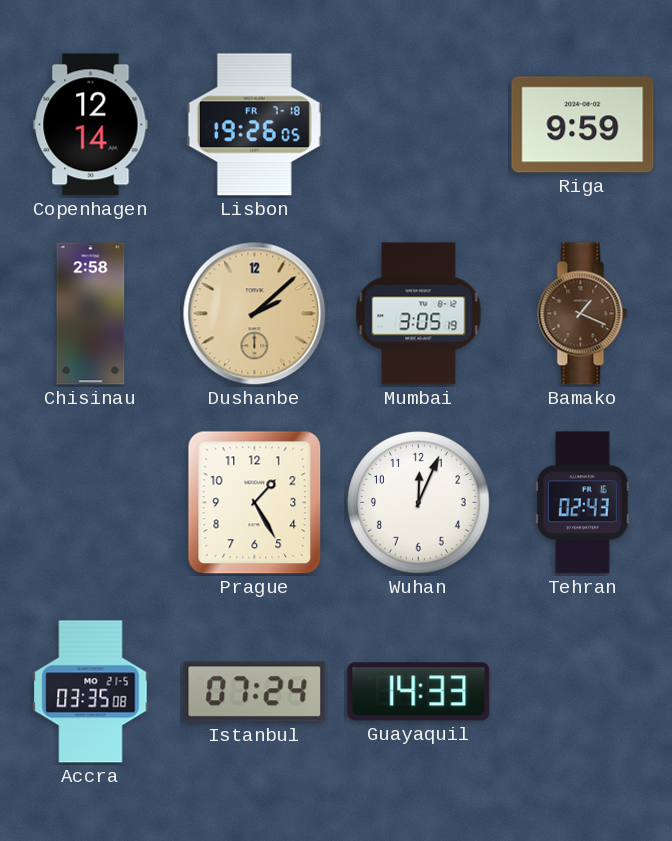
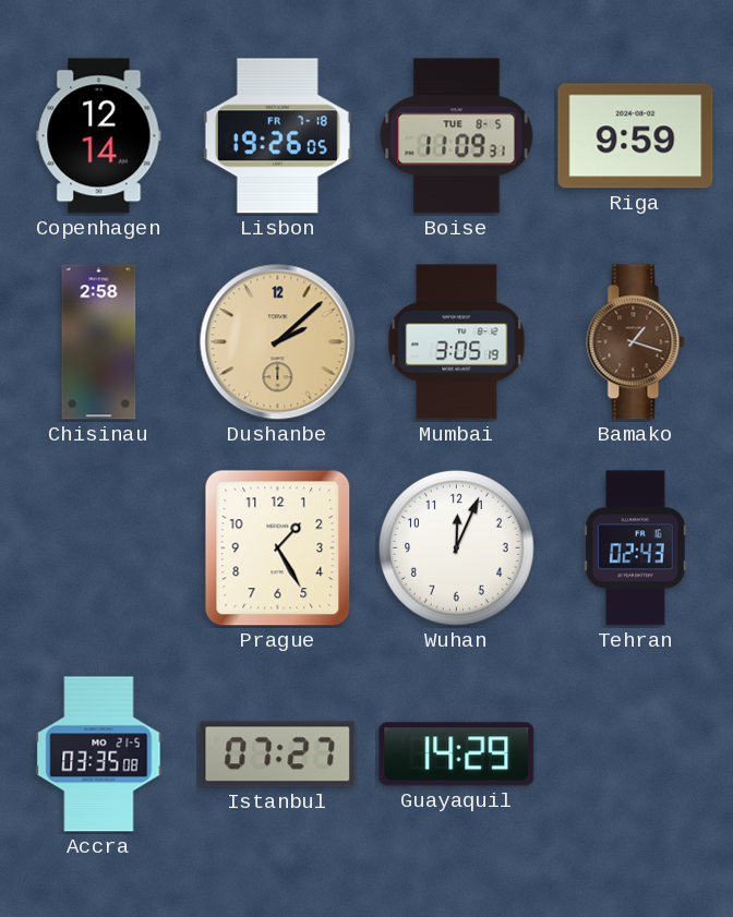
Boise: none -> 11:09
Bamako: 1:19 -> 1:18
Istanbul: 07:24 -> 07:27
Guayaquil: 14:33 -> 14:29
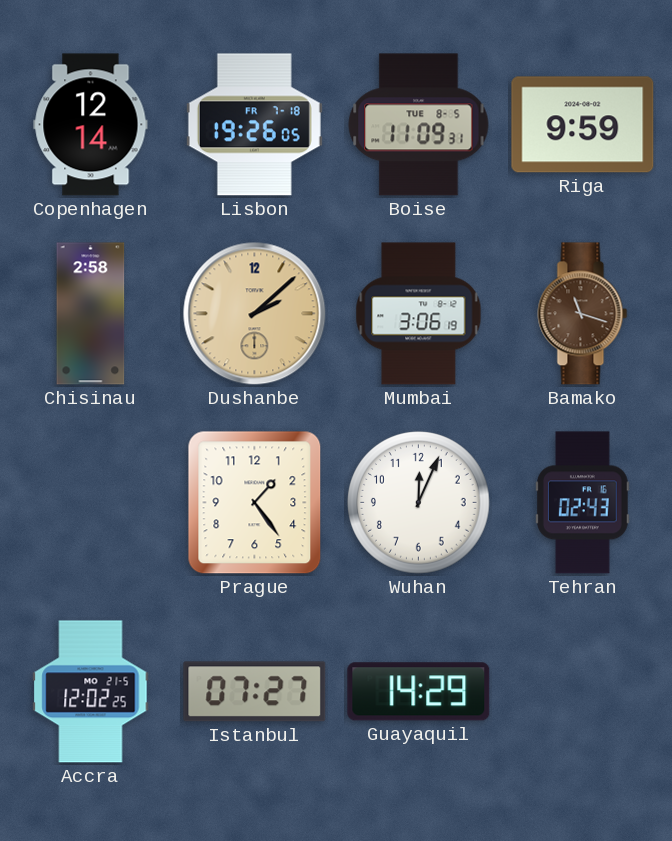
Mumbai: 3:05 -> 3:06
Bamako: 1:18 -> 11:18
Prague: 1:25 -> 1:24
Accra: 03:35 -> 12:02
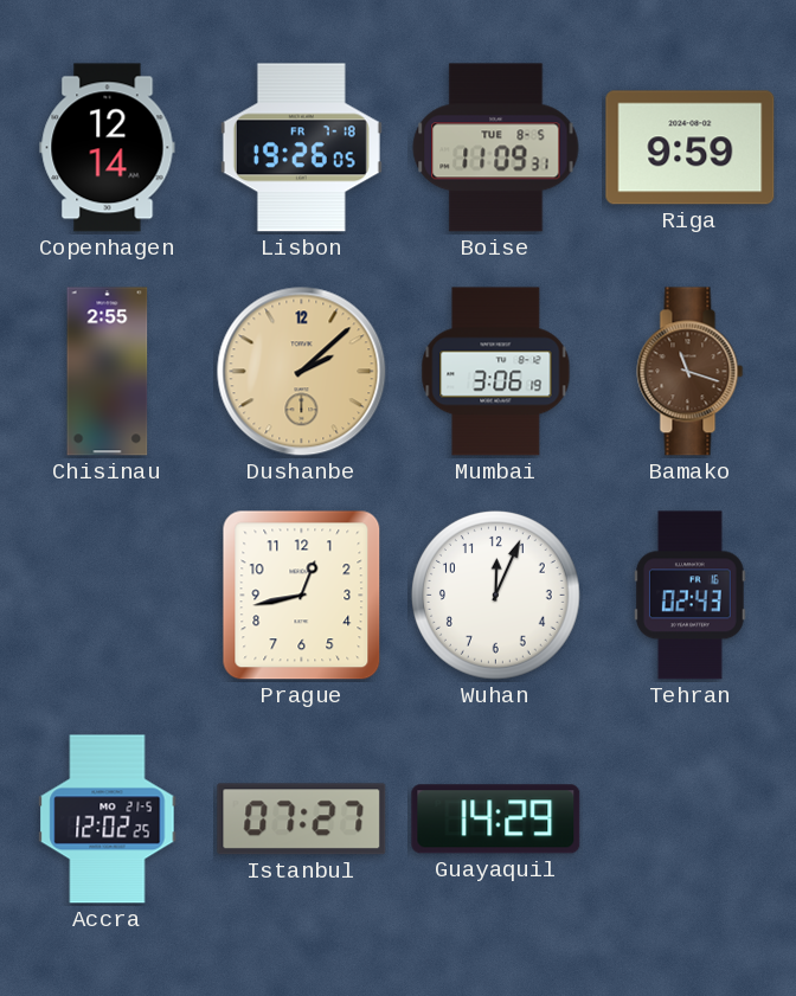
Chisinau: 2:58 -> 2:55
Prague: 1:24 -> 12:43
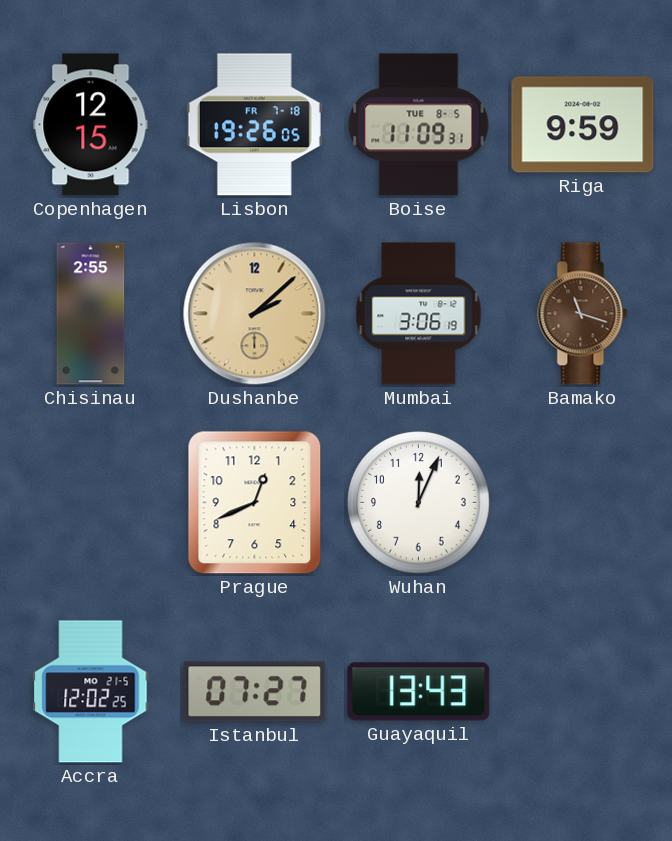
Copenhagen: 12:14 -> 12:15
Prague: 12:43 -> 12:41
Tehran: 02:43 -> none
Guayaquil: 14:29 -> 13:43
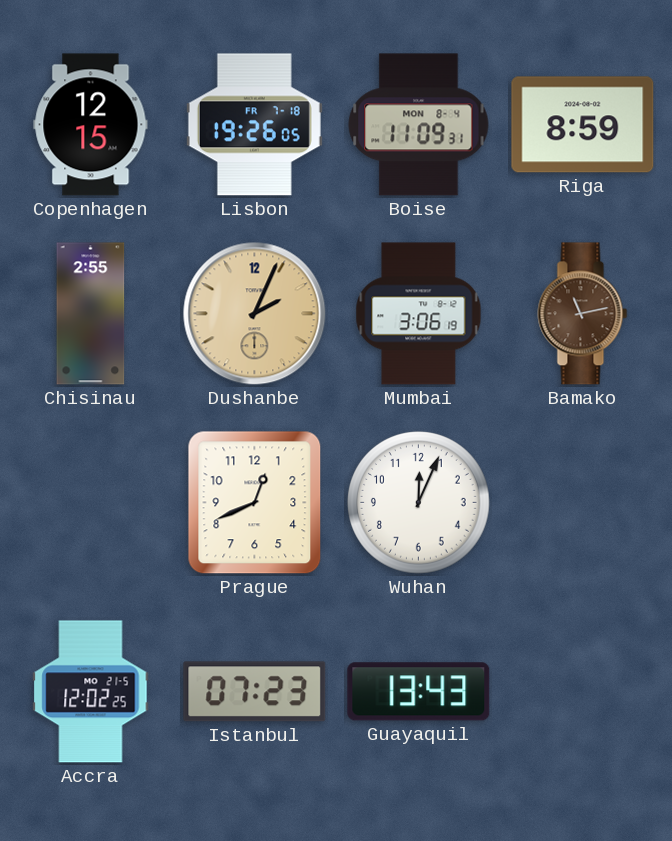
Boise date: TUE 8-5 -> MON 8-4
Riga: 9:59 -> 8:59
Dushanbe: 2:08 -> 2:04
Bamako: 11:18 -> 11:13
Istanbul: 07:27 -> 07:23
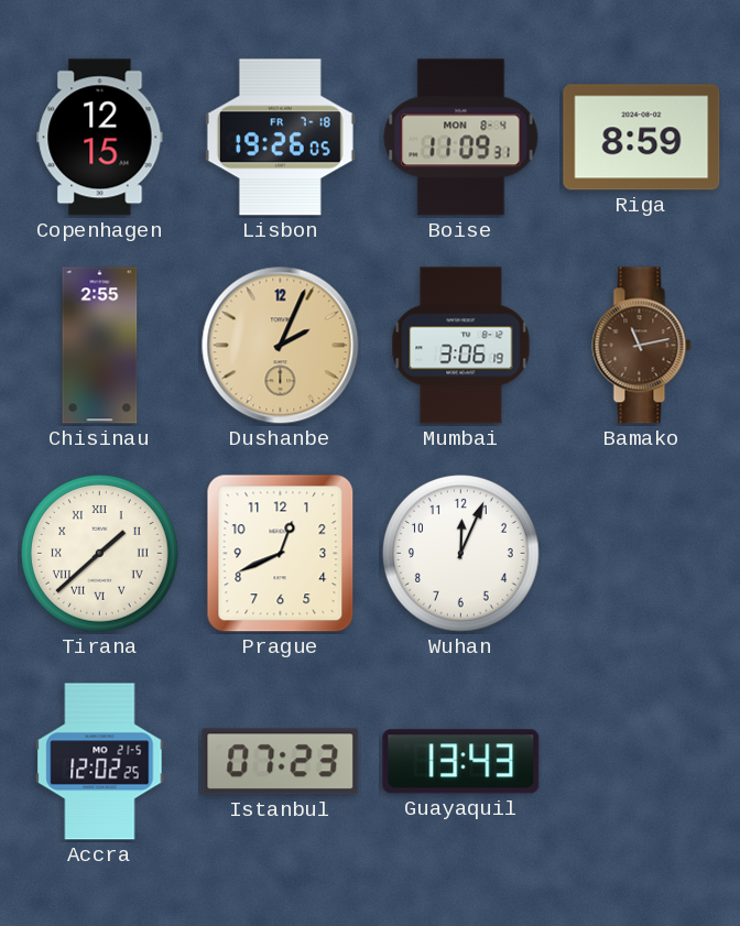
Tirana: none -> 1:38
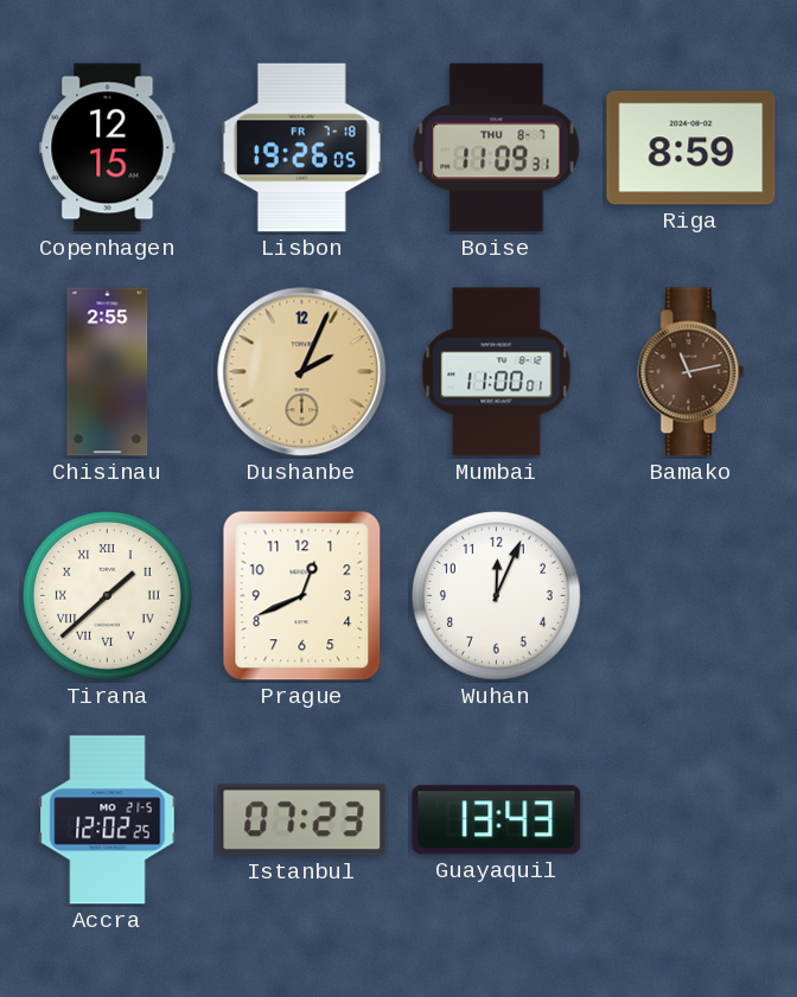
Boise date: MON 8-4 -> THU 8-7
Mumbai: 3:06 -> 11:00
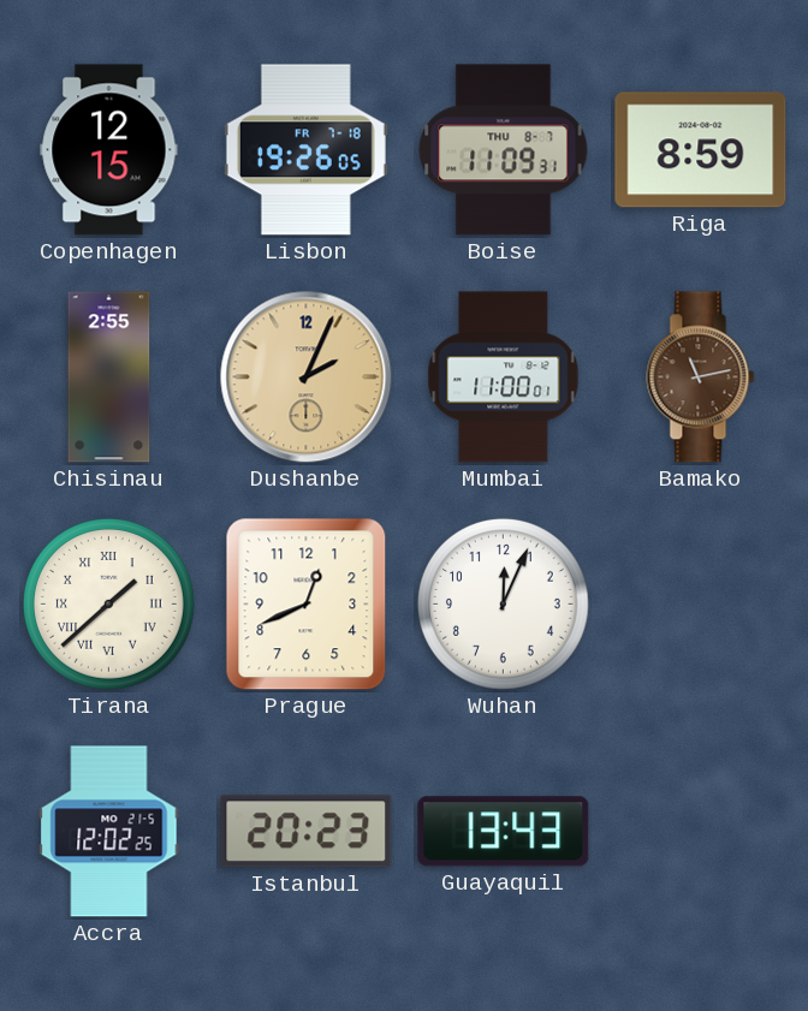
Istanbul: 07:23 -> 20:23
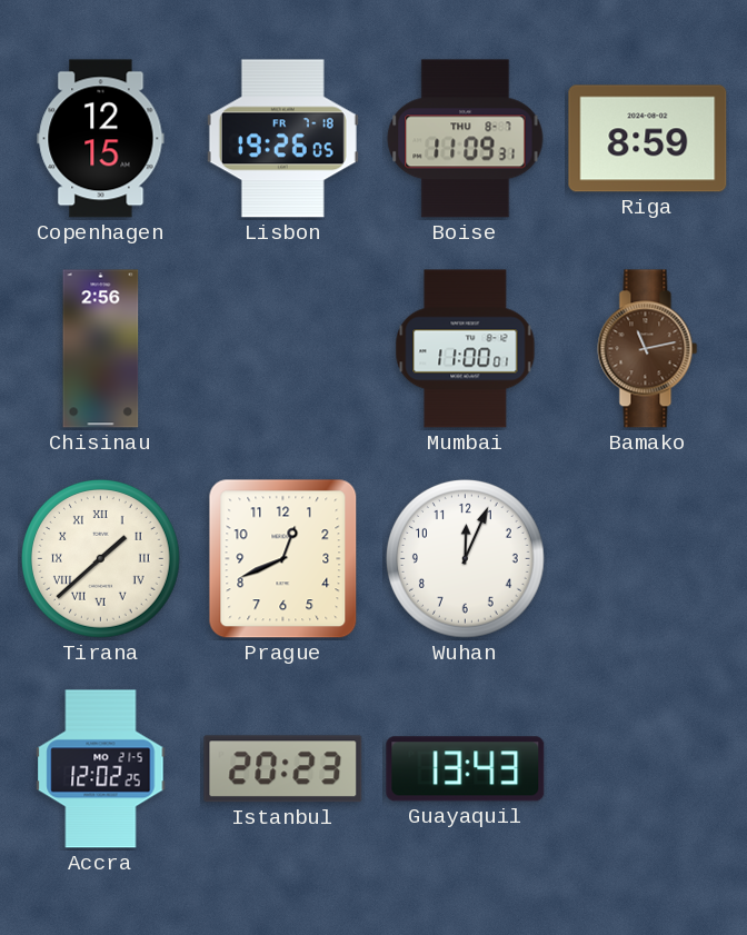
Chisinau: 2:55 -> 2:56
Dushanbe: 2:04 -> none
